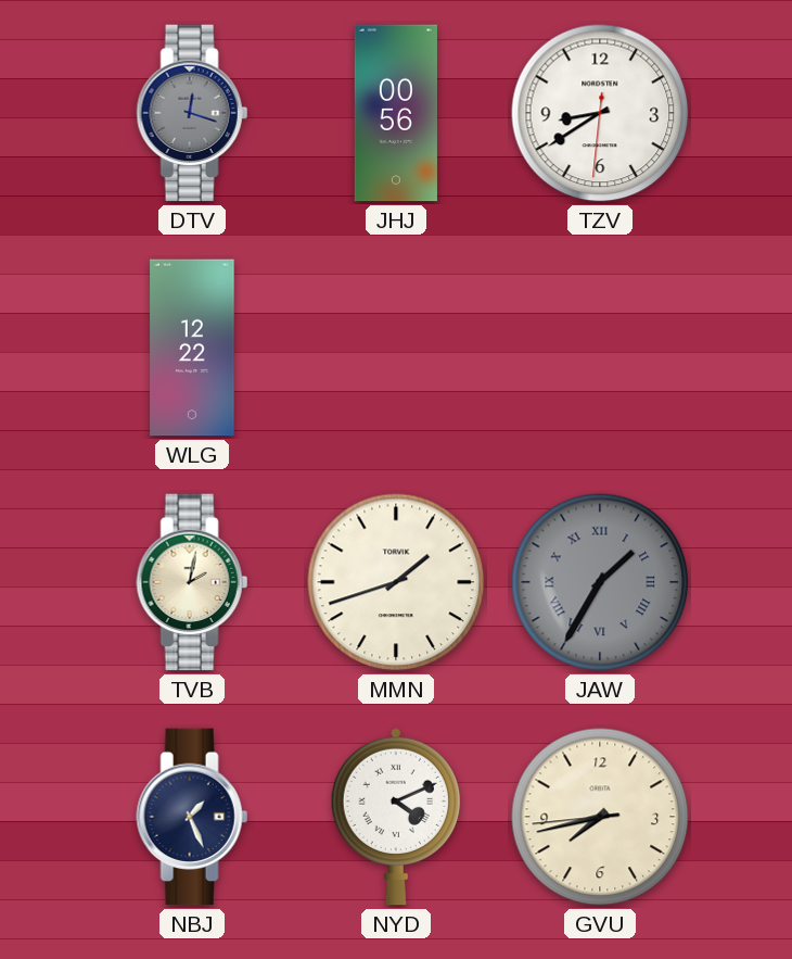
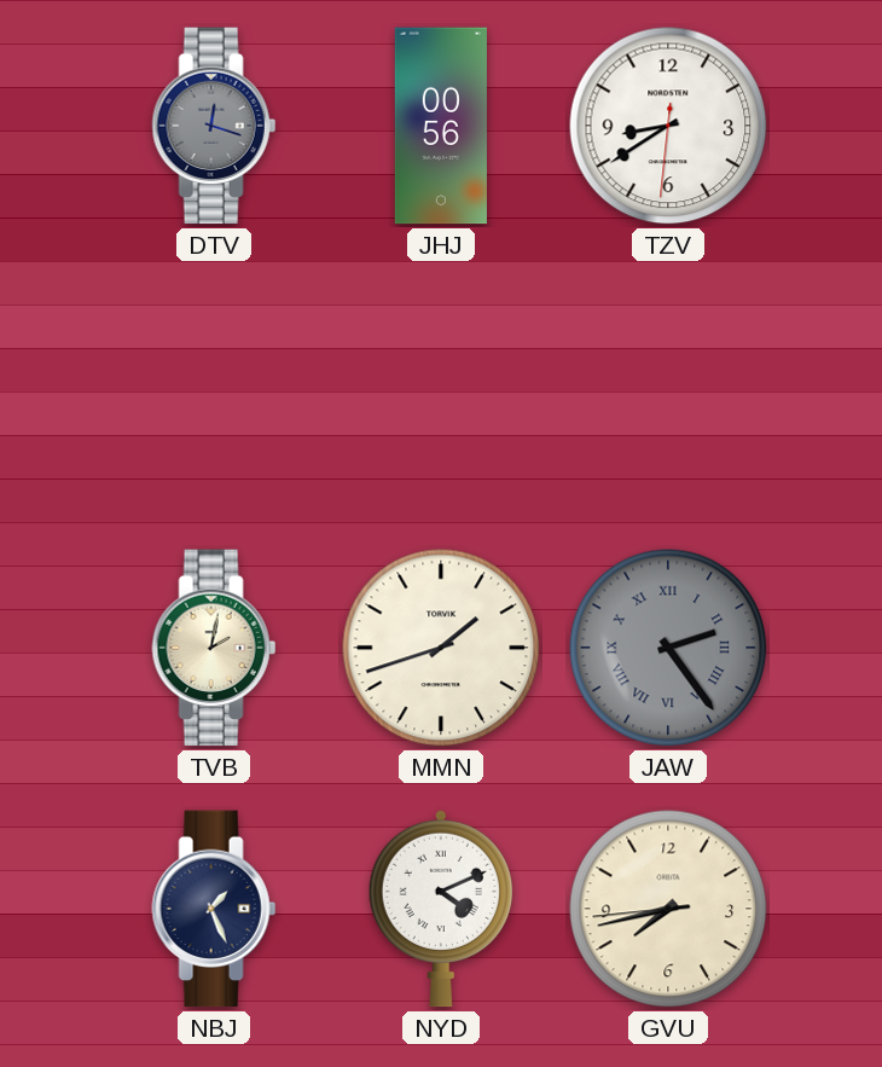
WLG: 12:22 -> none
JAW: 1:35 -> 2:24
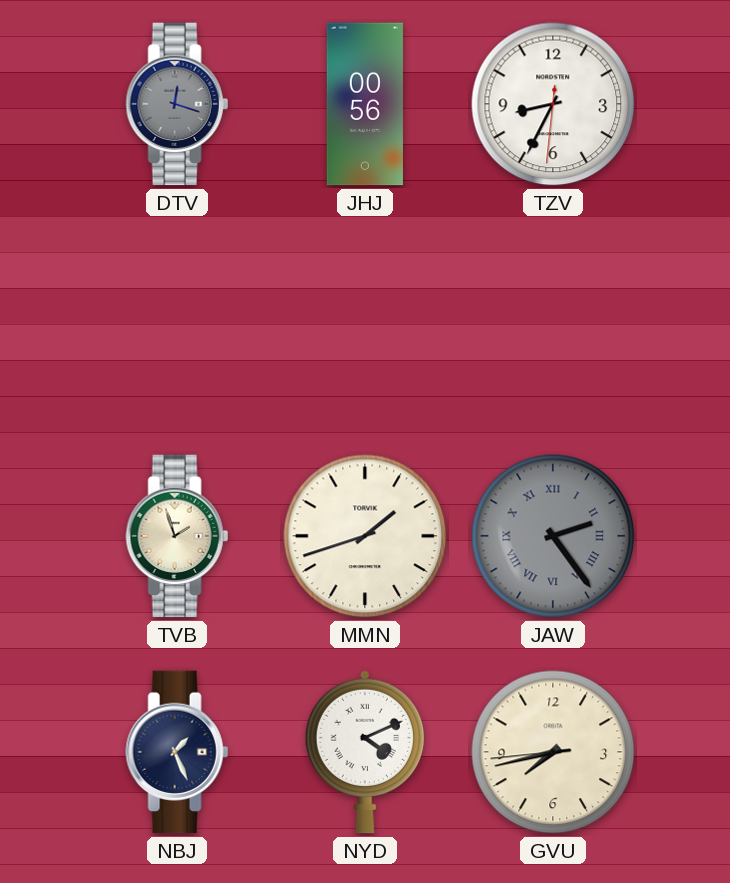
TZV: 8:39 -> 8:34
TVB: 2:02 -> 1:57
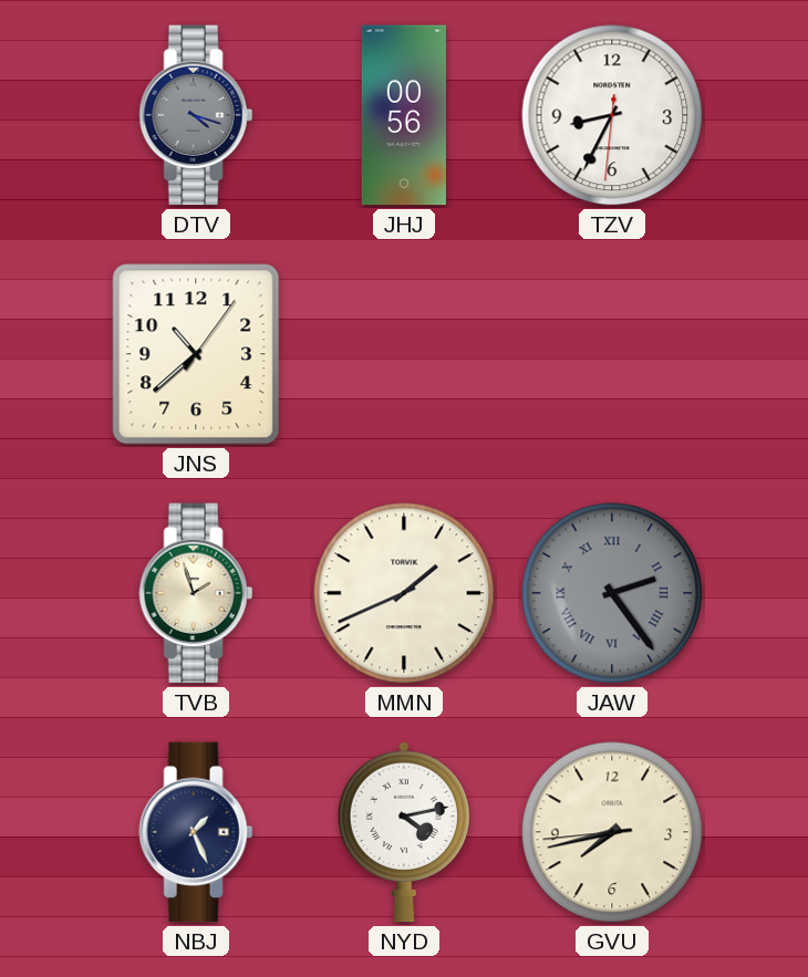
DTV: 12:18 -> 4:18
JNS: none -> 10:38
MMN: 1:42 -> 1:41
NYD: 4:11 -> 4:13
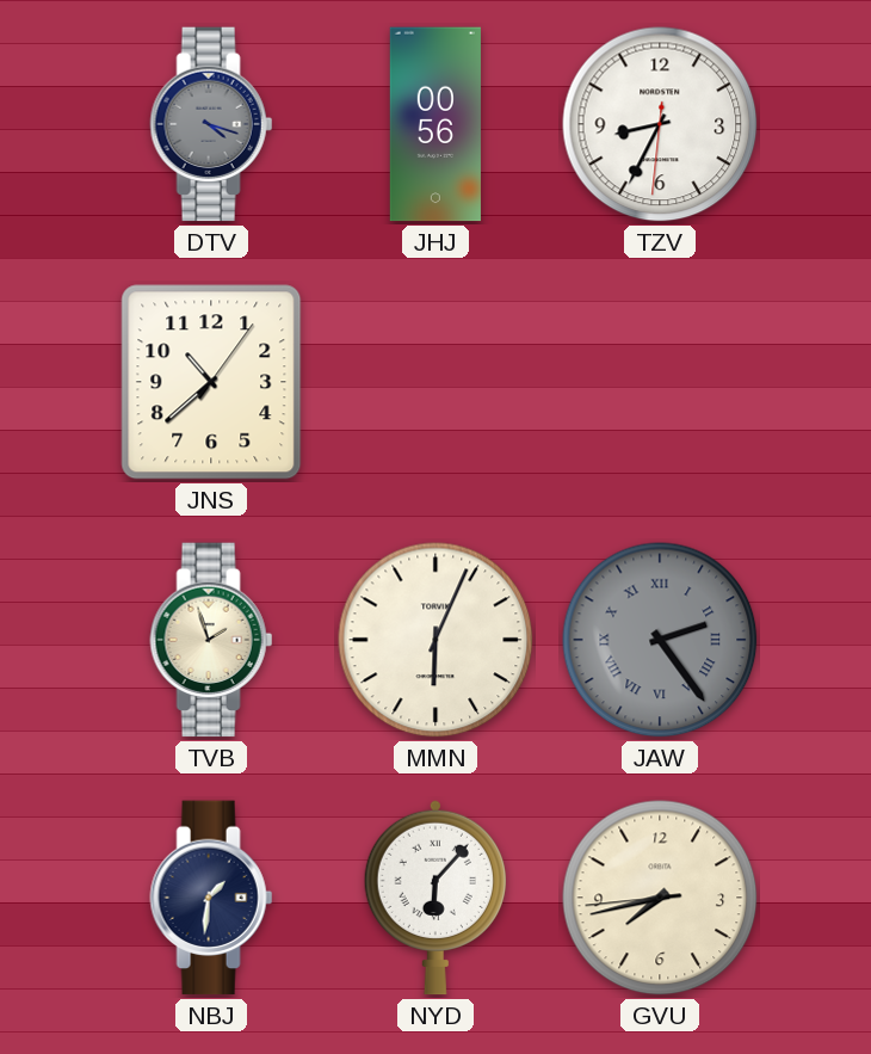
MMN: 1:41 -> 6:04
NBJ: 1:26 -> 1:31
NYD: 4:13 -> 6:07
